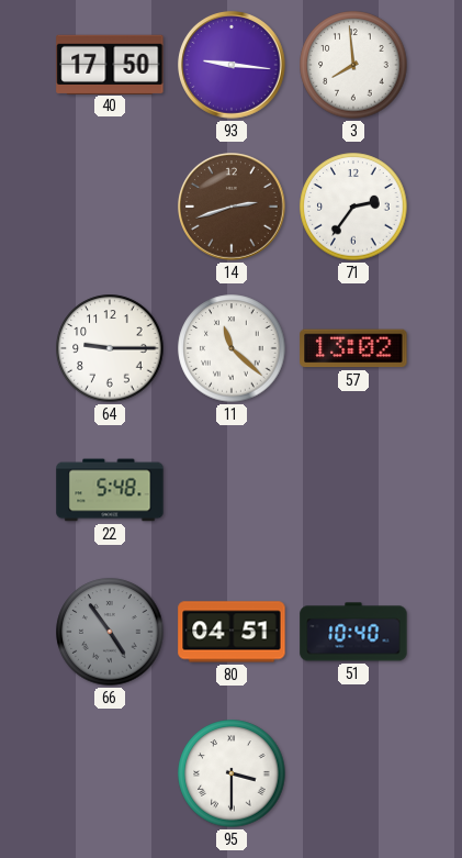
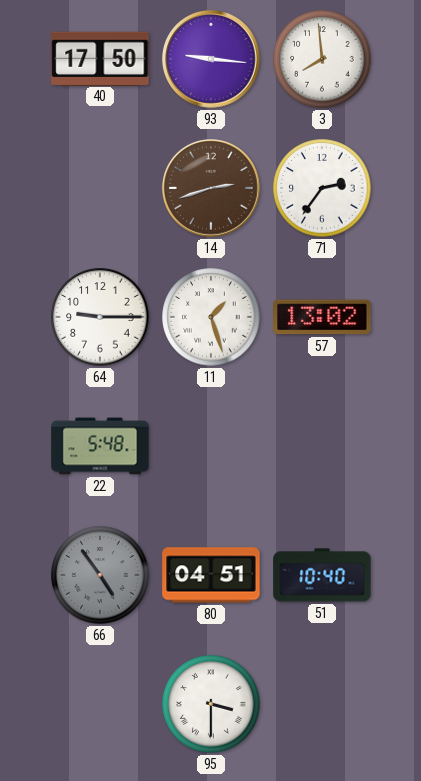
11: 11:22 -> 1:27
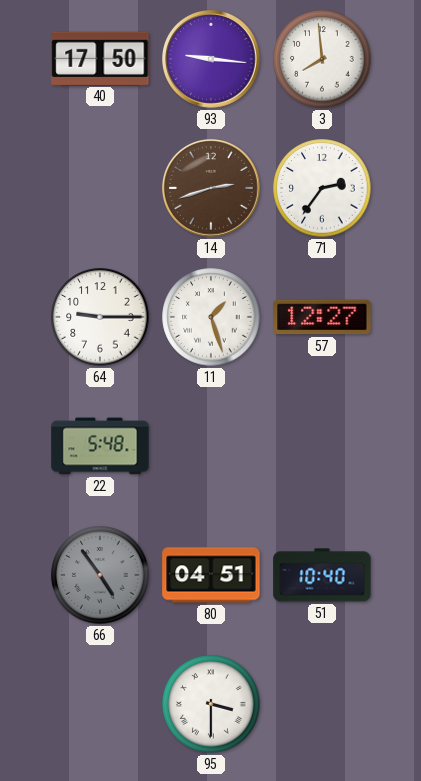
57: 13:02 -> 12:27
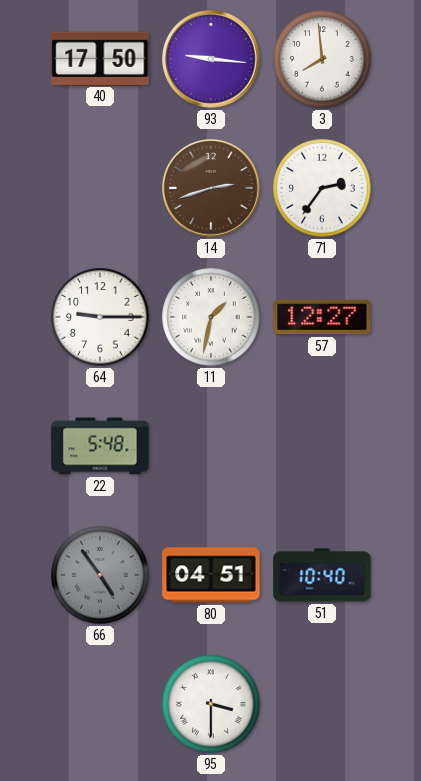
11: 1:27 -> 1:32
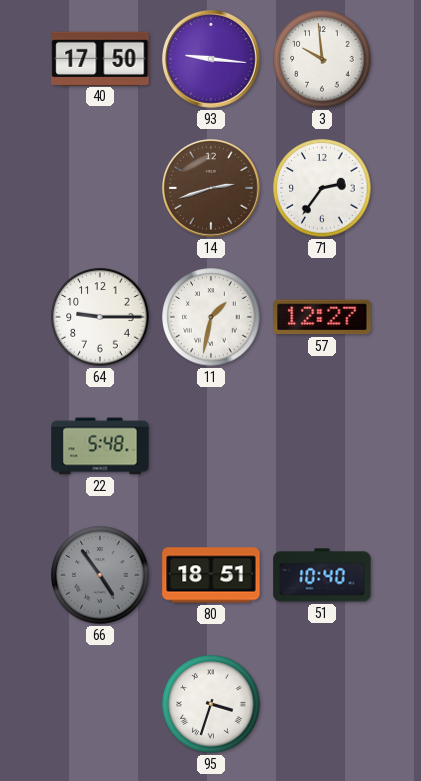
3: 7:59 -> 9:59
80: 04:51 -> 18:51
95: 3:30 -> 3:33
